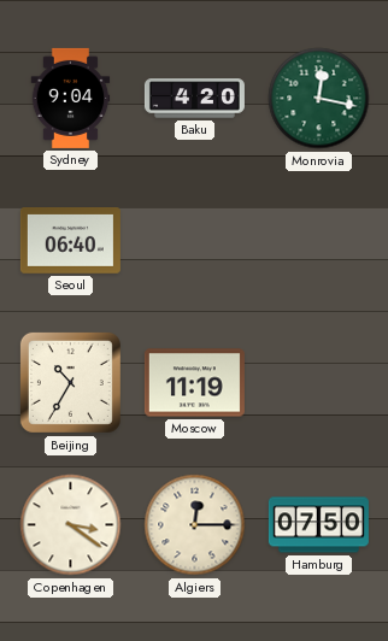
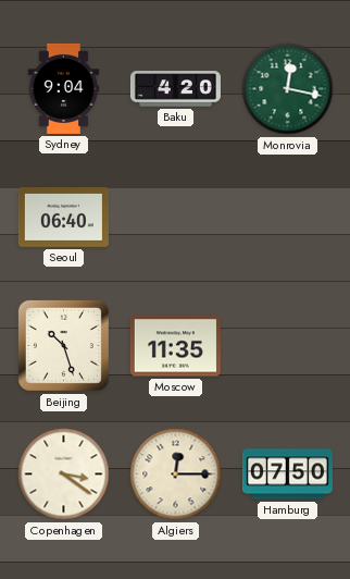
Beijing: 10:35 -> 10:27
Moscow: 11:19 -> 11:35
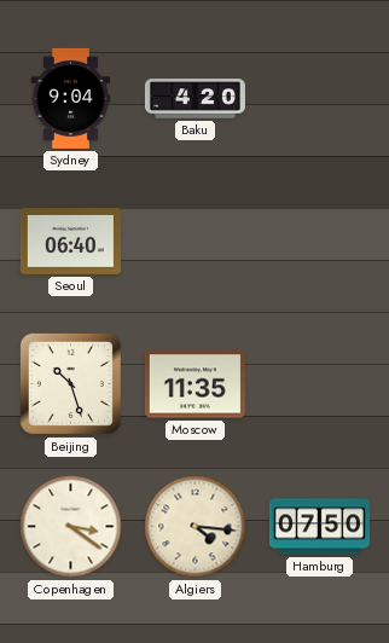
Monrovia: 12:17 -> none
Algiers: 12:15 -> 4:16
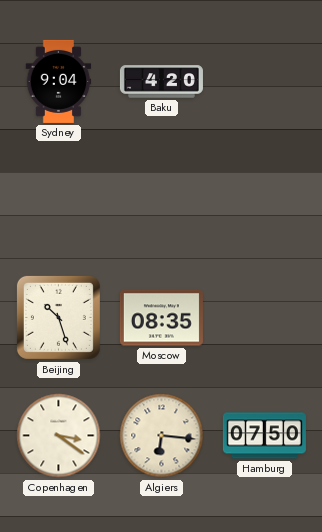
Seoul: 06:40 -> none
Moscow: 11:35 -> 08:35
Algiers: 4:16 -> 6:16
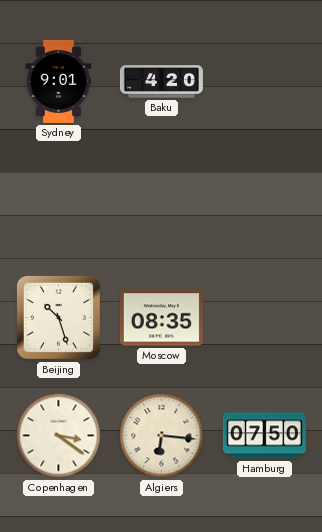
Sydney: 9:04 -> 9:01
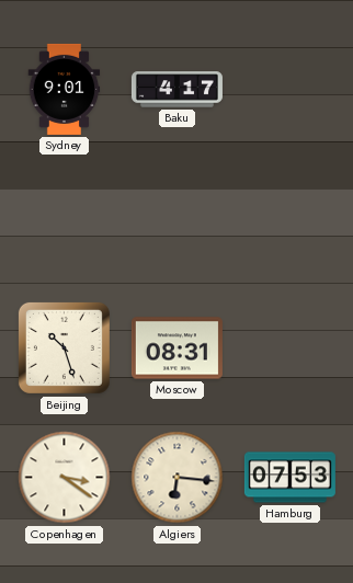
Baku: 4:20 -> 4:17
Moscow: 08:35 -> 08:31
Hamburg: 07:50 -> 07:53
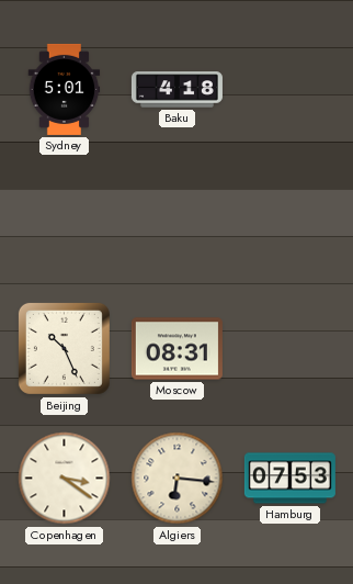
Sydney: 9:01 -> 5:01
Baku: 4:17 -> 4:18
Beijing: 10:27 -> 10:26
